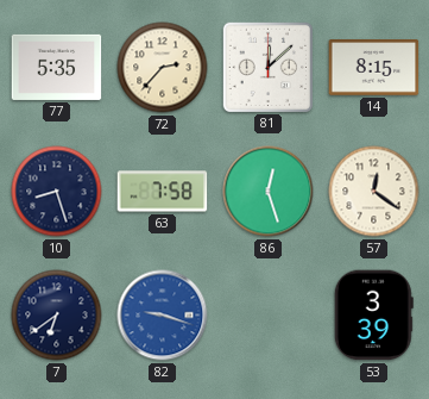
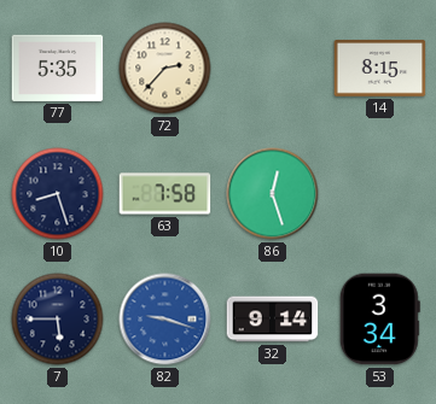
81: 12:08 -> none
57: 12:21 -> none
7: 6:39 -> 5:45
32: none -> 9:14
53: 3:39 -> 3:34
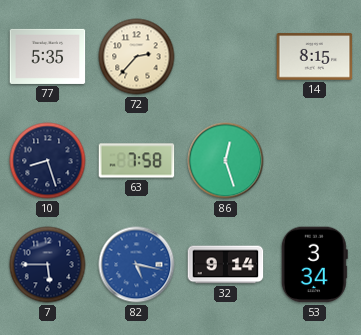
82: 9:18 -> 5:17
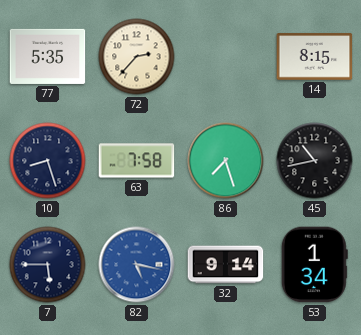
86: 12:27 -> 7:27
45: none -> 10:43
53: 3:34 -> 1:34
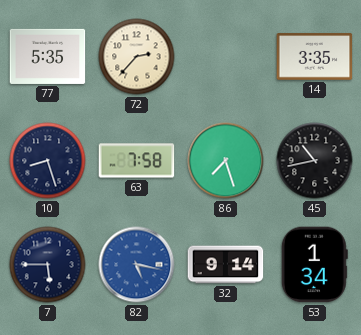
14: 8:15 -> 3:35
